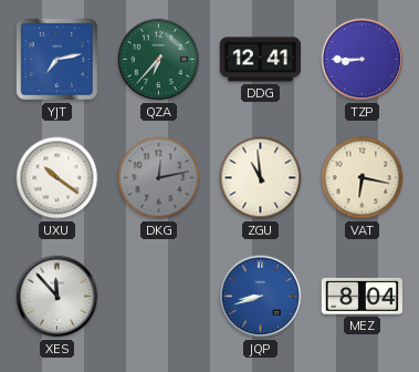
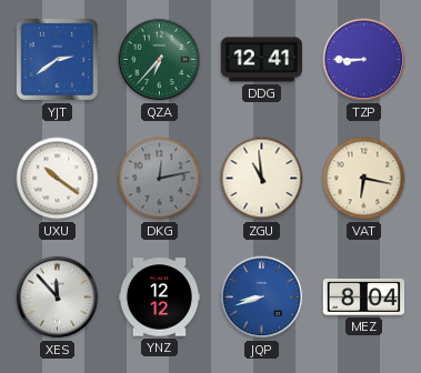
YJT: 7:13 -> 2:39
YNZ: none -> 12:12
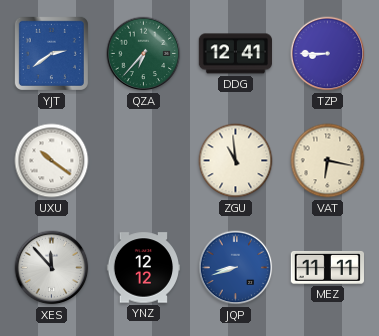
DKG: 12:13 -> none
MEZ: 8:04 -> 11:11
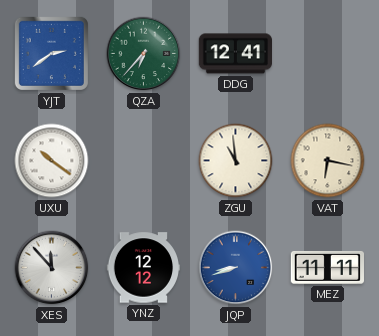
TZP: 8:45 -> none
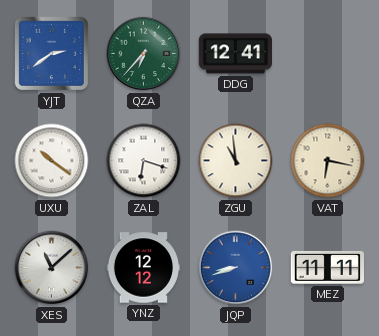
ZAL: none -> 6:18
XES: 11:53 -> 11:08
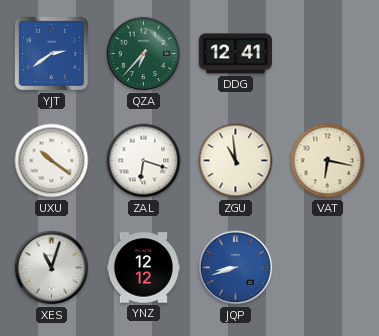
XES: 11:08 -> 11:03
MEZ: 11:11 -> none
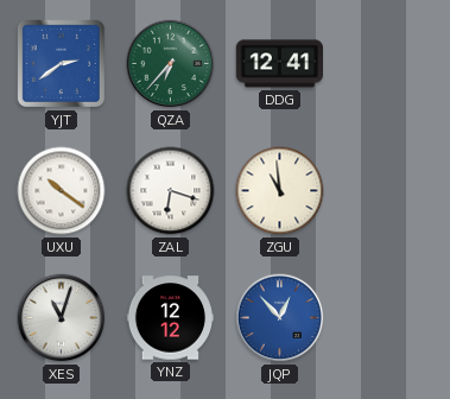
VAT: 6:17 -> none
JQP: 8:42 -> 12:53
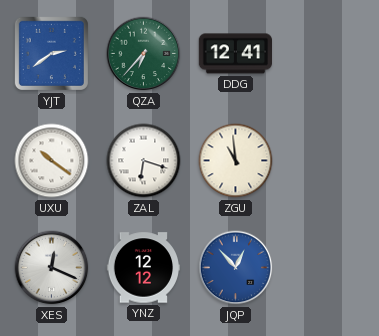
XES: 11:03 -> 12:19
